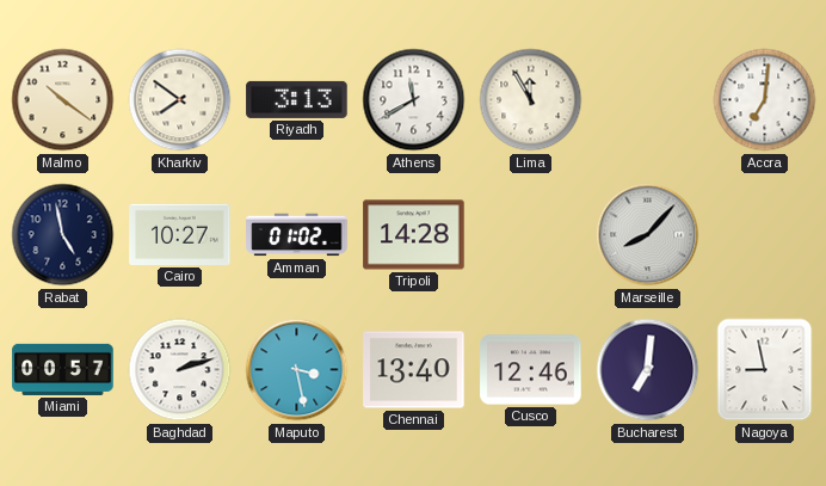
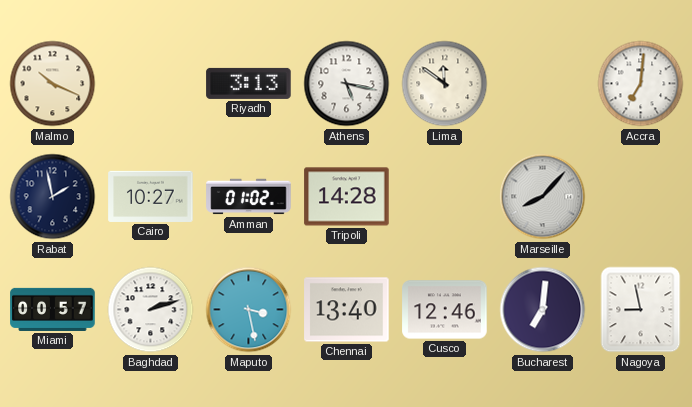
Malmo: 10:21 -> 10:19
Kharkiv: 7:51 -> none
Athens: 11:40 -> 5:17
Lima: 11:55 -> 11:51
Rabat: 4:58 -> 1:58
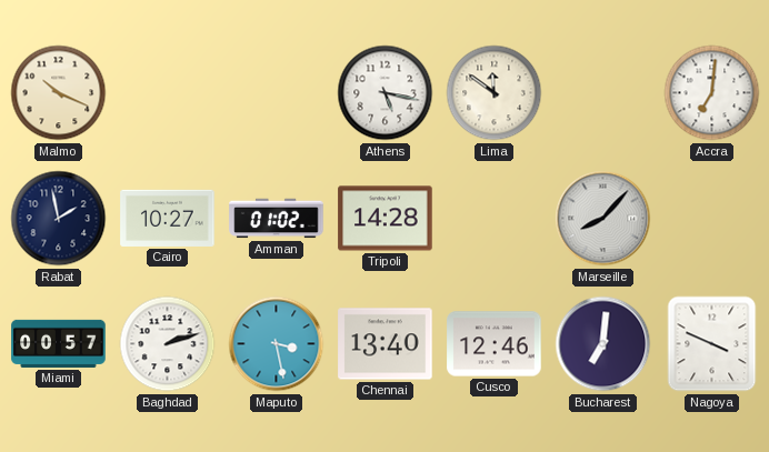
Riyadh: 3:13 -> none
Nagoya: 8:58 -> 3:49
